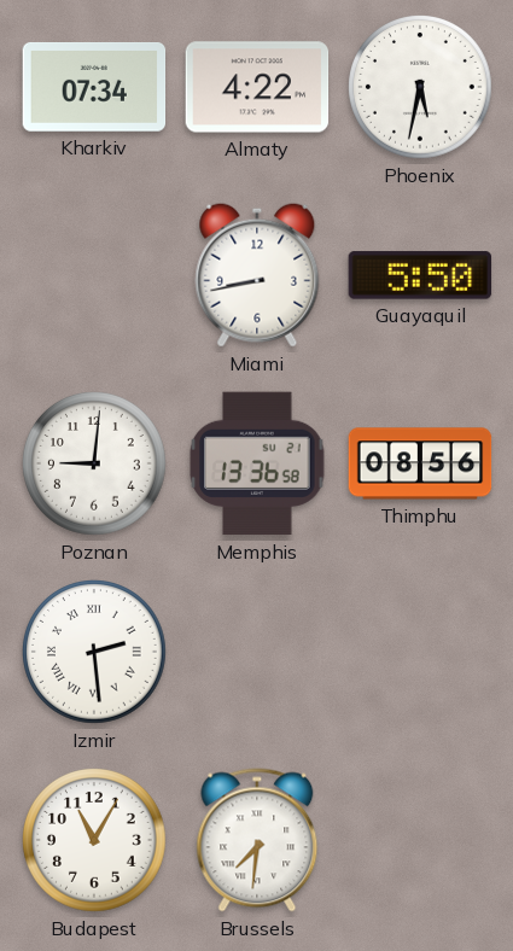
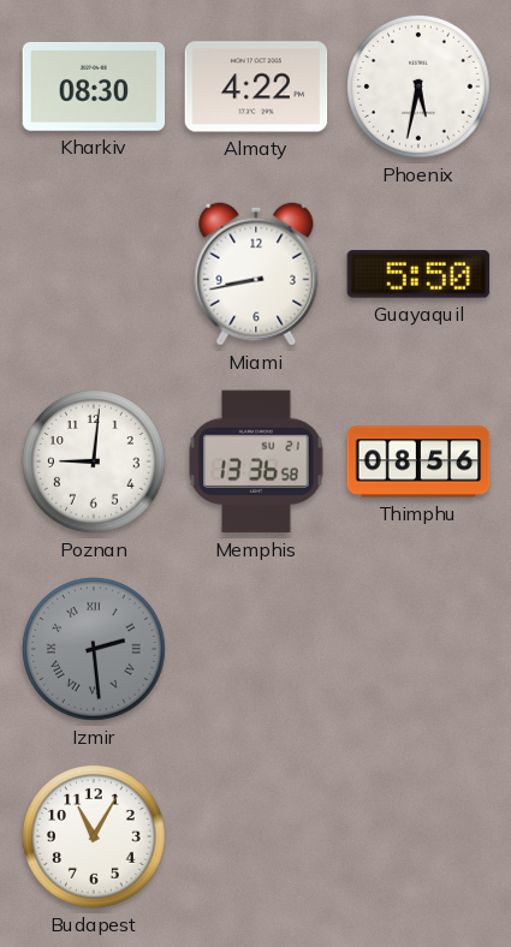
Kharkiv: 07:34 -> 08:30
Izmir dial: white -> grey
Brussels: 7:31 -> none
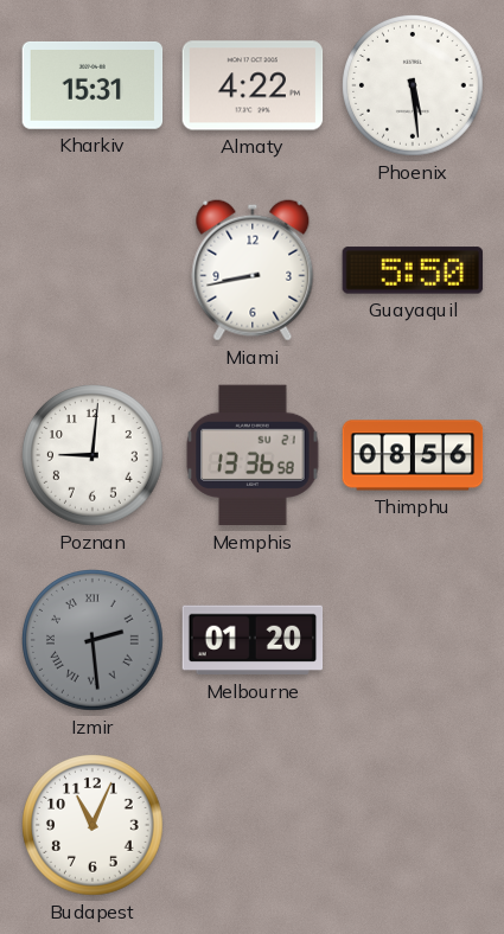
Kharkiv: 08:30 -> 15:31
Phoenix: 5:32 -> 5:29
Melbourne: none -> 01:20
Budapest: 11:05 -> 11:04
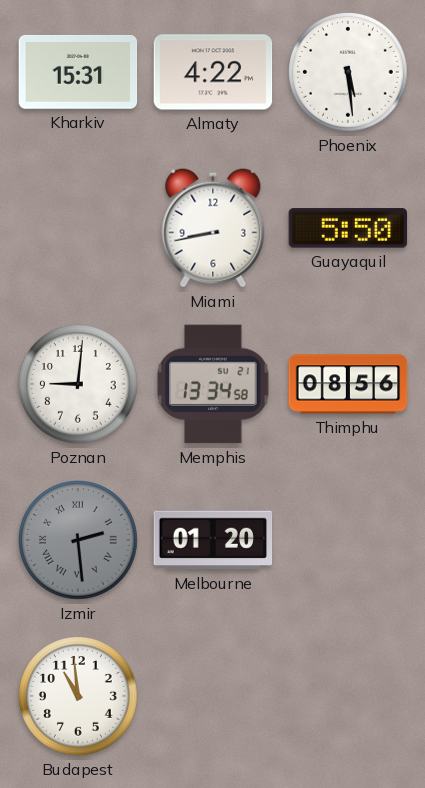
Memphis: 13:36 -> 13:34
Budapest: 11:04 -> 10:59
